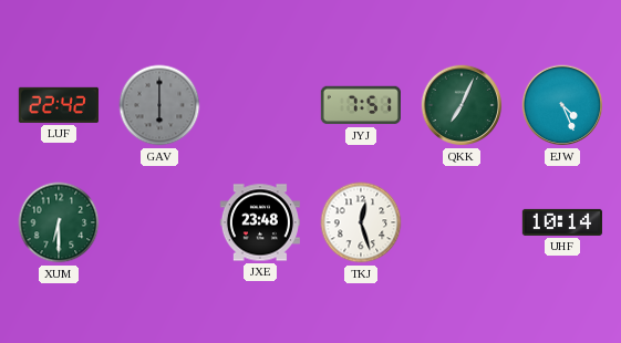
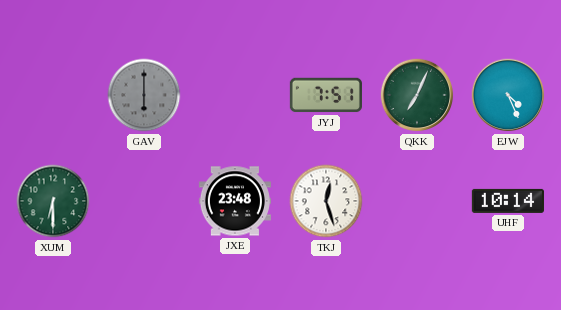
LUF: 22:42 -> none
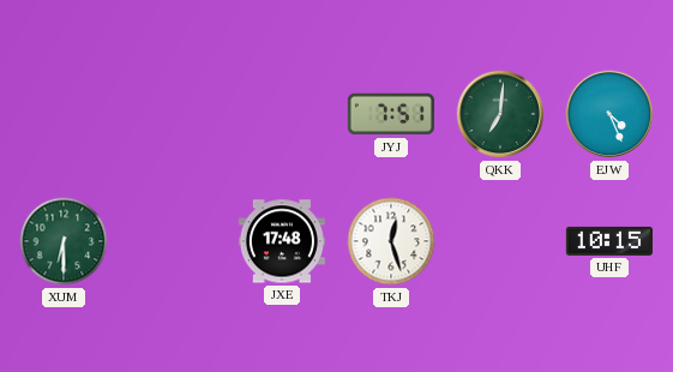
GAV: 6:00 -> none
QKK: 7:04 -> 7:01
JXE: 23:48 -> 17:48
UHF: 10:14 -> 10:15
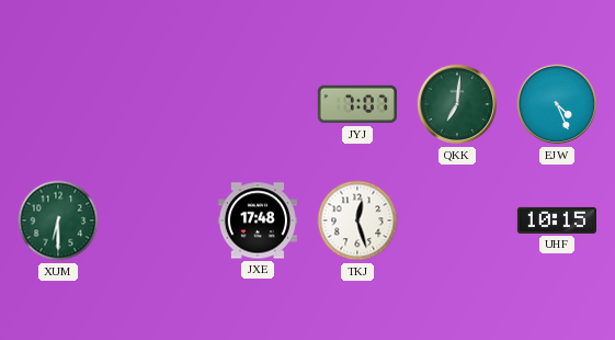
JYJ: 7:51 -> 7:07
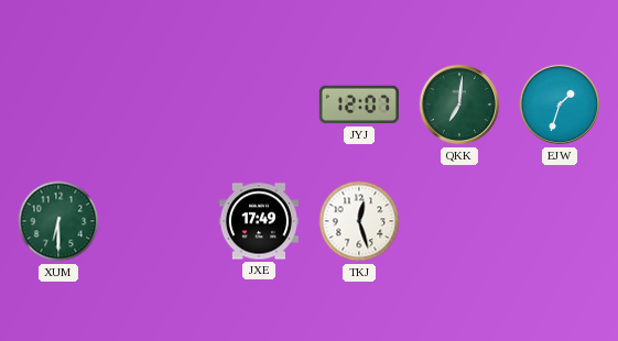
JYJ: 7:07 -> 12:07
EJW: 4:26 -> 1:33
JXE: 17:48 -> 17:49
UHF: 10:15 -> none
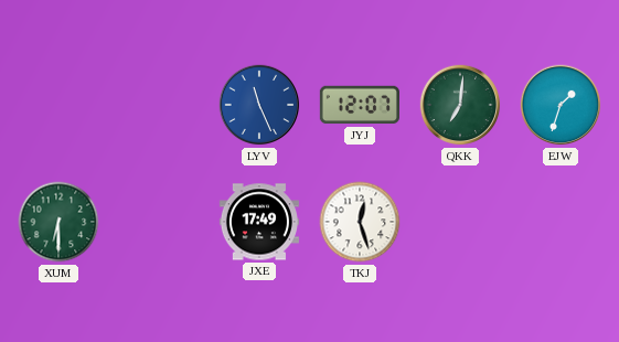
LYV: none -> 11:26
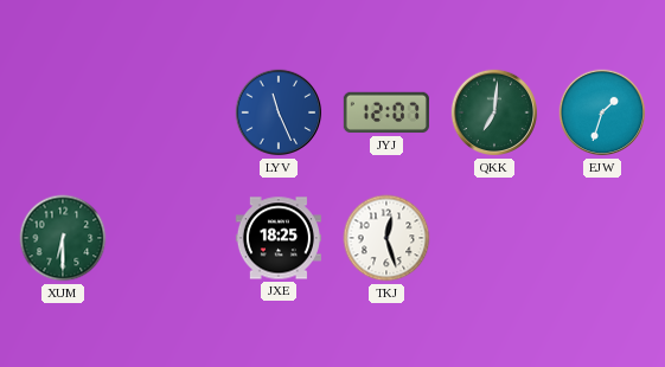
JXE: 17:49 -> 18:25
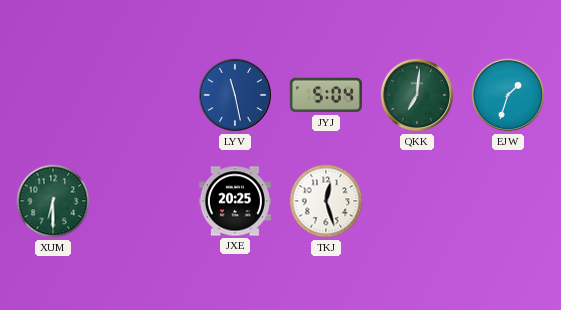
LYV: 11:26 -> 11:28
JYJ: 12:07 -> 5:04
JXE: 18:25 -> 20:25
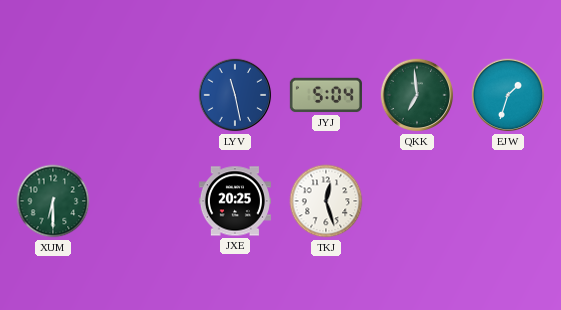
QKK: 7:01 -> 6:59
